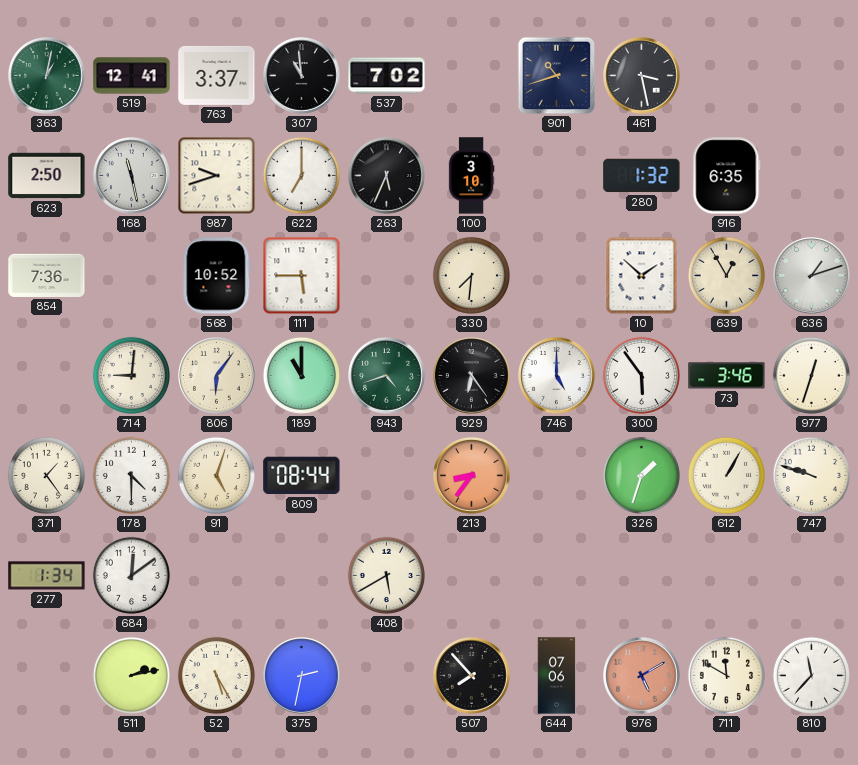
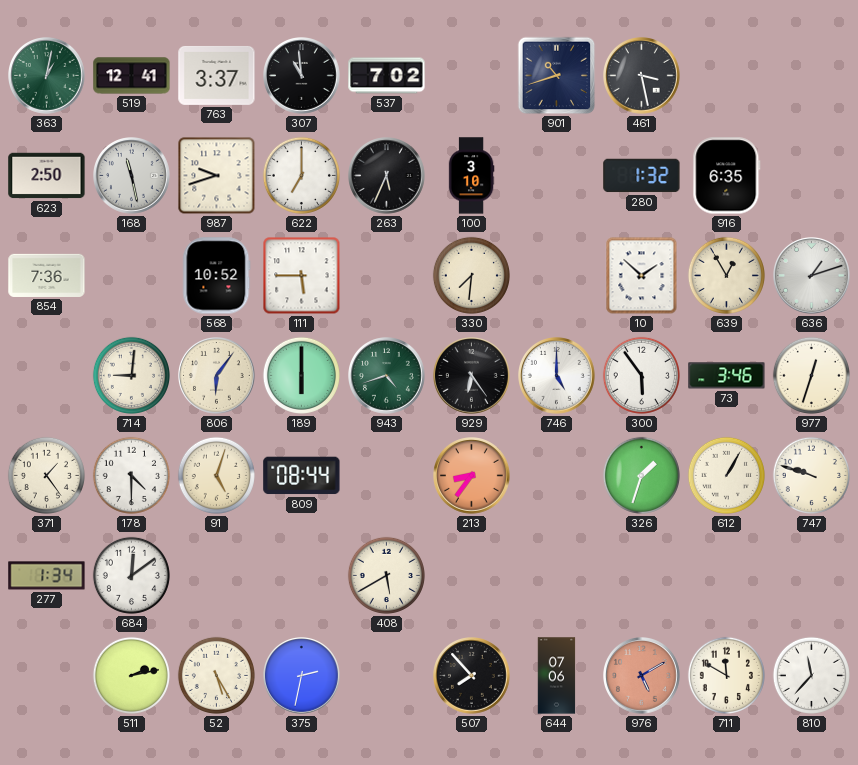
189: 11:00 -> 6:00
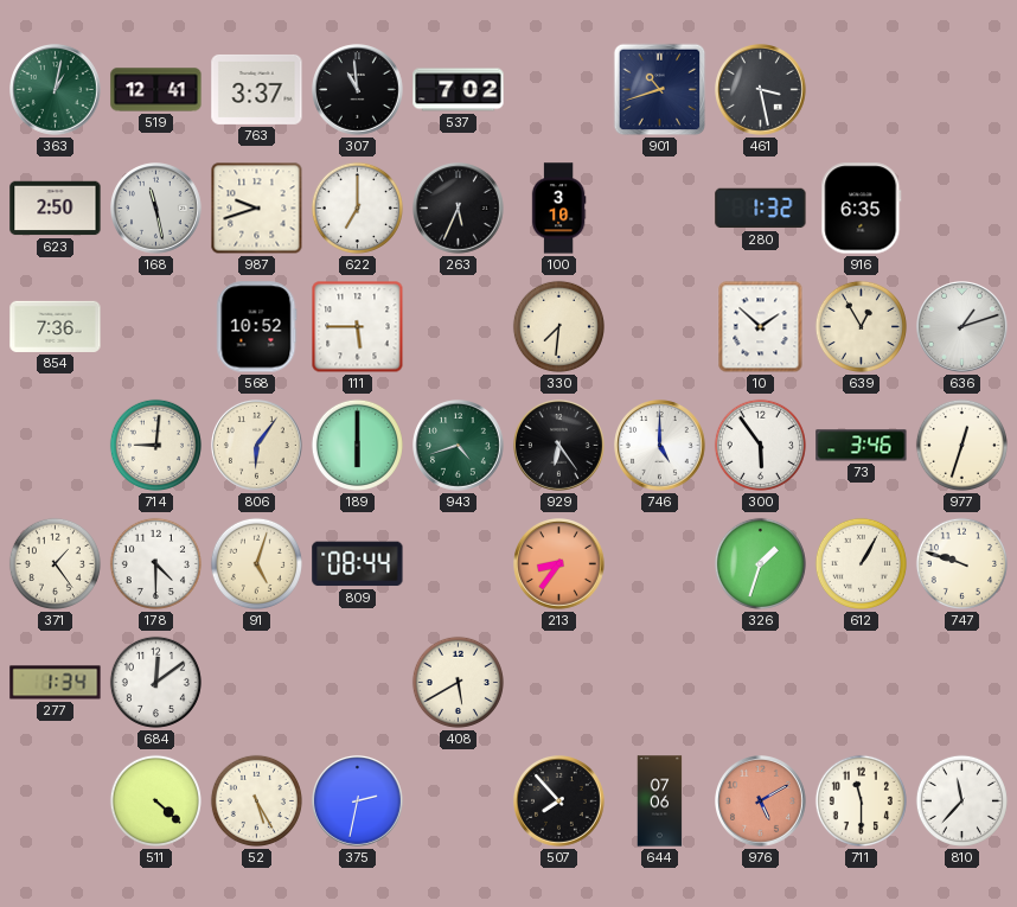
511: 2:13 -> 4:22
711: 11:50 -> 11:30
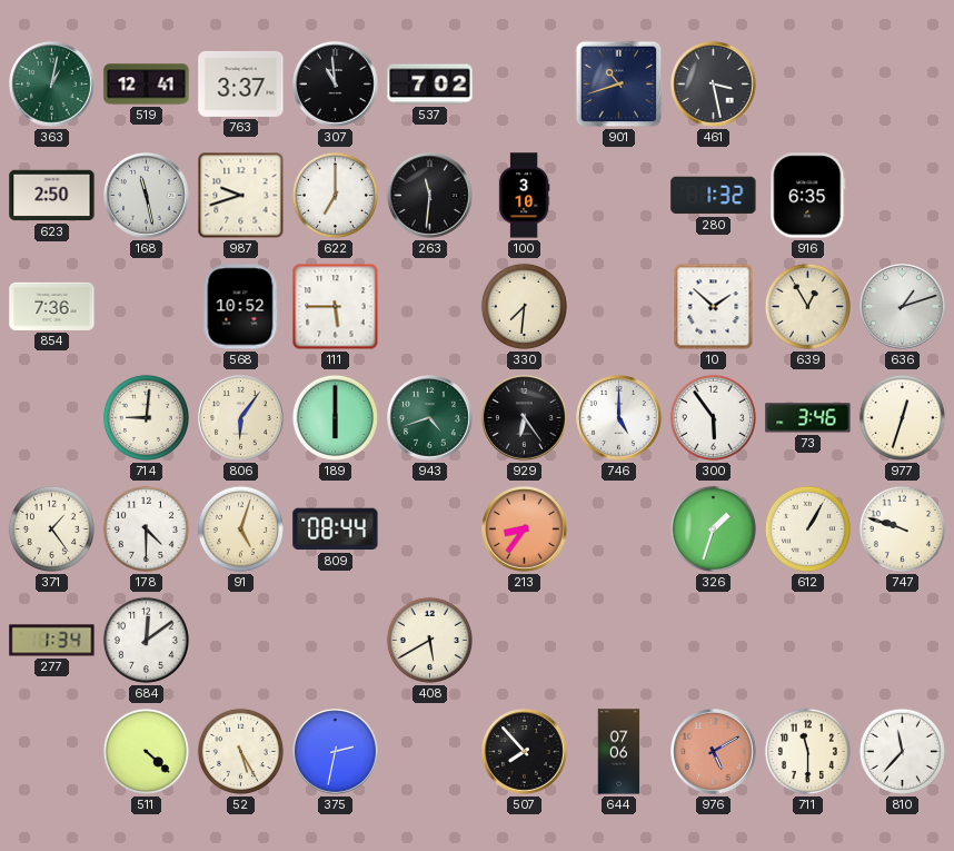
263: 5:34 -> 11:31
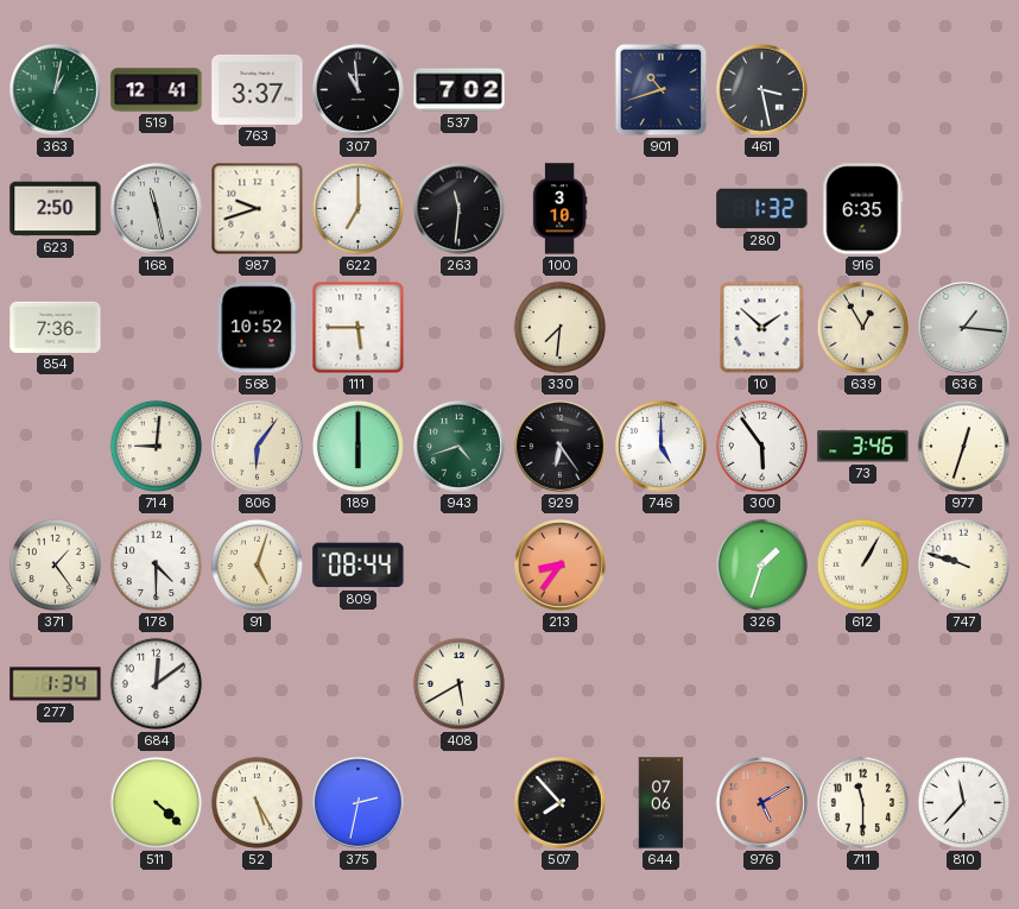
636: 1:12 -> 1:16
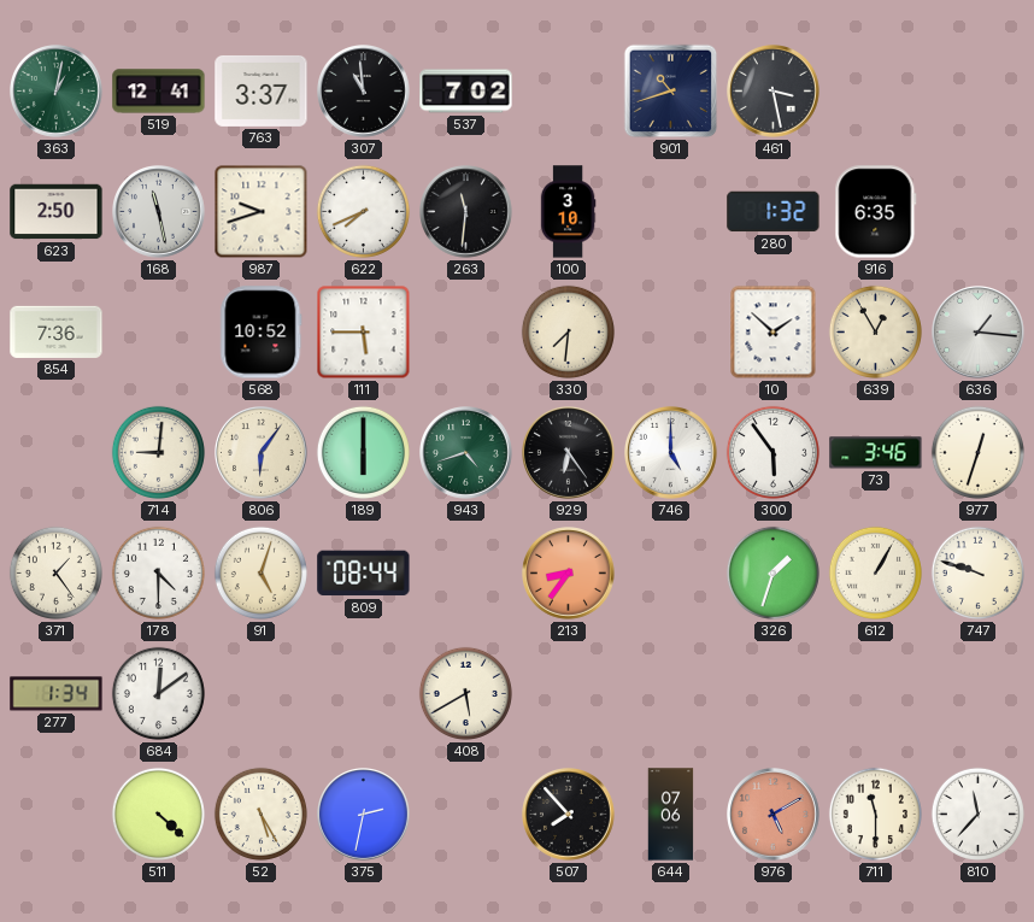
622: 7:00 -> 7:41
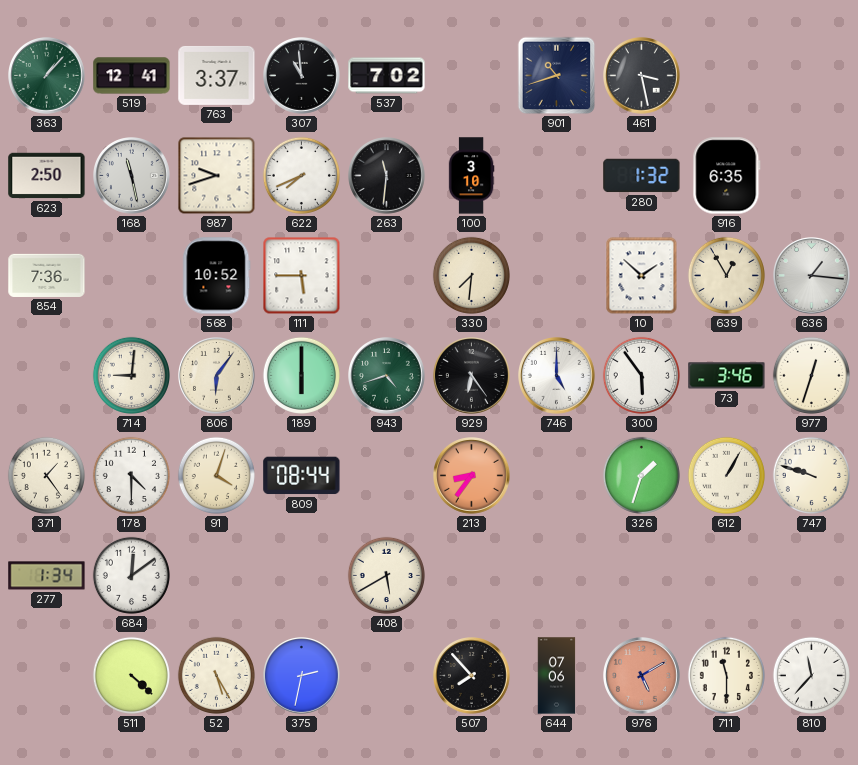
363: 1:02 -> 1:07
91: 5:03 -> 4:03
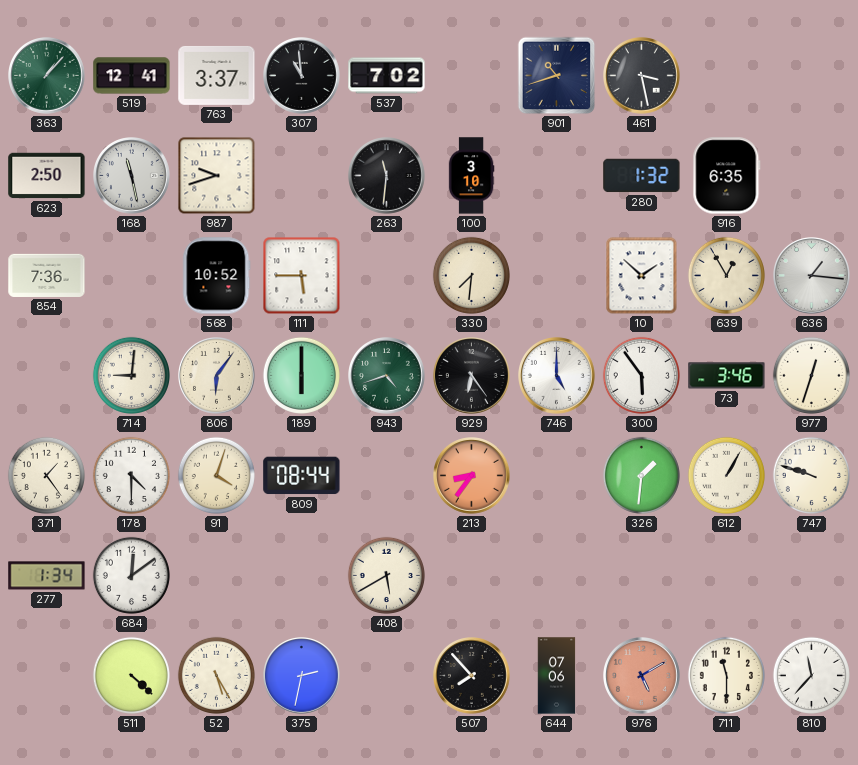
622: 7:41 -> none
326: 1:33 -> 1:31
